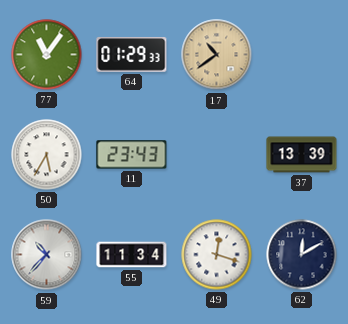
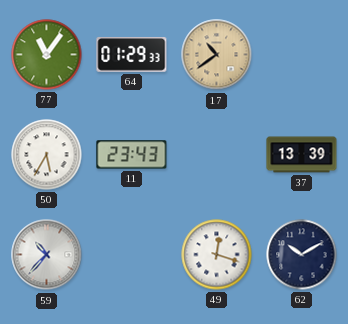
55: 11:34 -> none
62: 12:10 -> 10:10
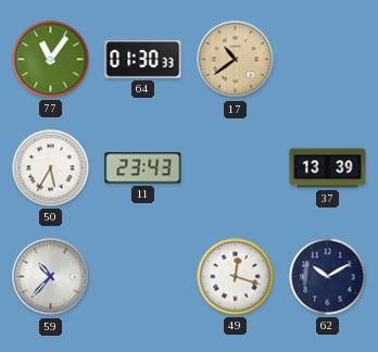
64: 01:29 -> 01:30
